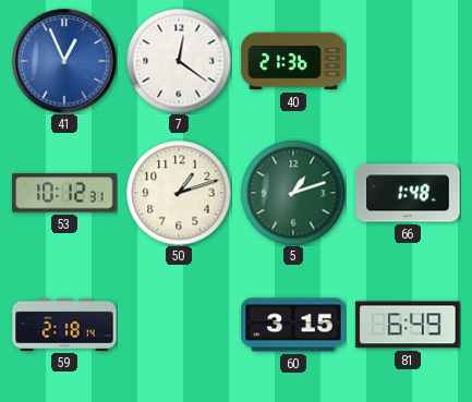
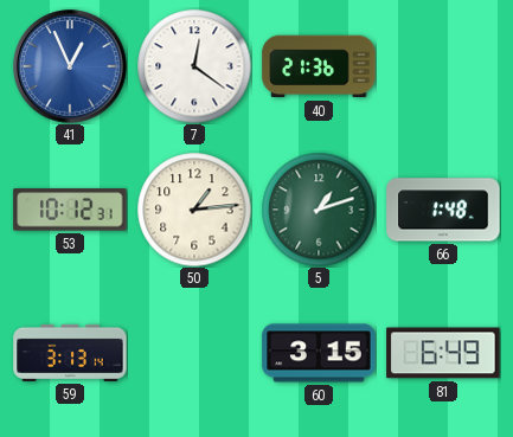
50: 1:12 -> 1:14
59: 2:18 -> 3:13
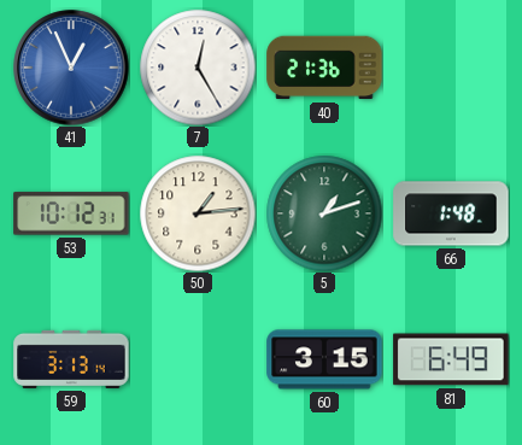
7: 12:21 -> 12:25
